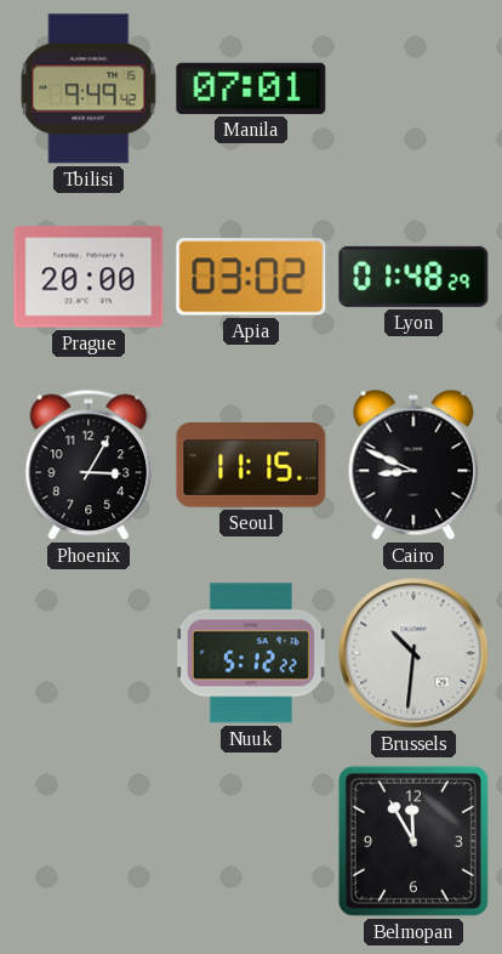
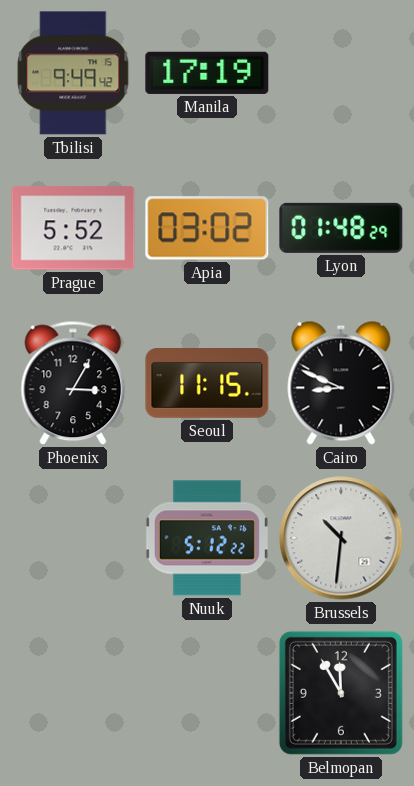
Manila: 07:01 -> 17:19
Prague: 20:00 -> 5:52
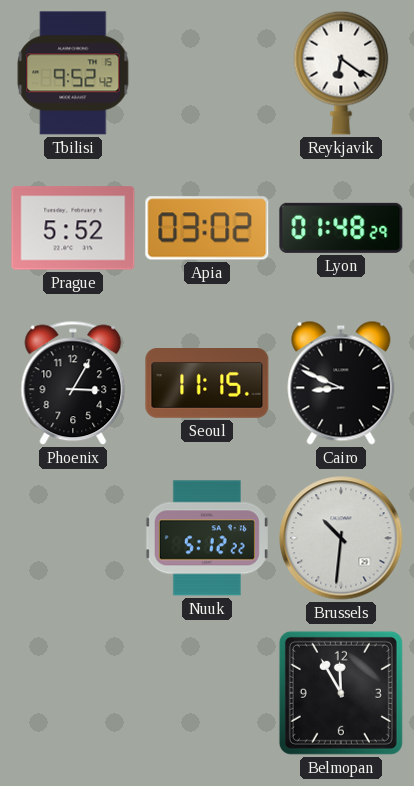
Tbilisi: 9:49 -> 9:52
Manila: 17:19 -> none
Reykjavik: none -> 6:21
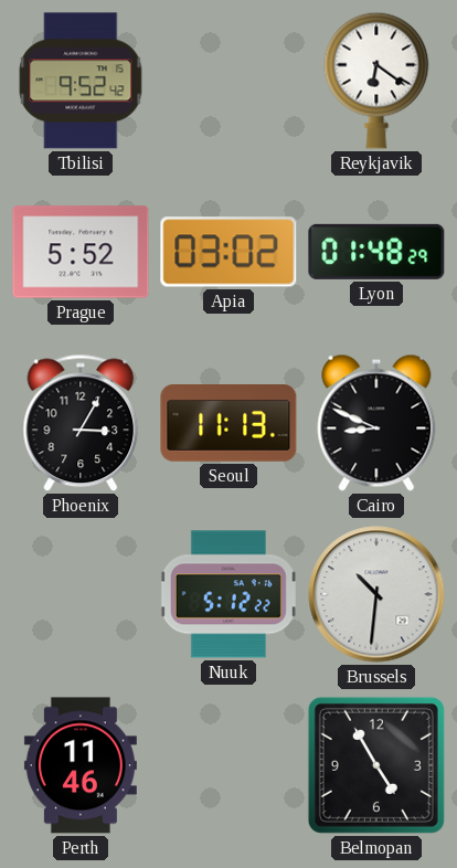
Seoul: 11:15 -> 11:13
Perth: none -> 11:46
Belmopan: 11:55 -> 4:55
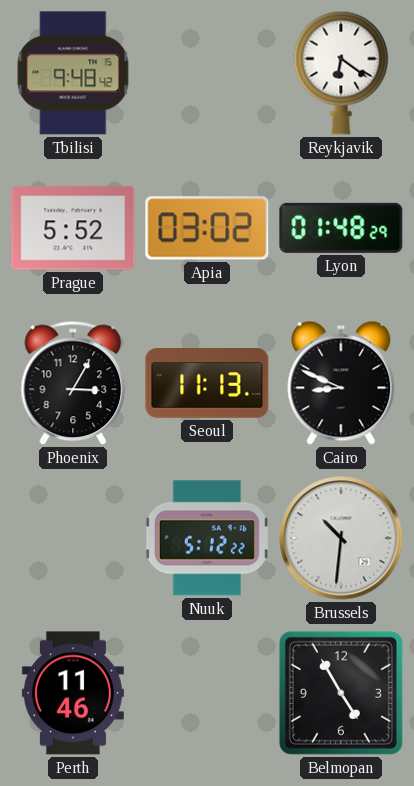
Tbilisi: 9:52 -> 9:48
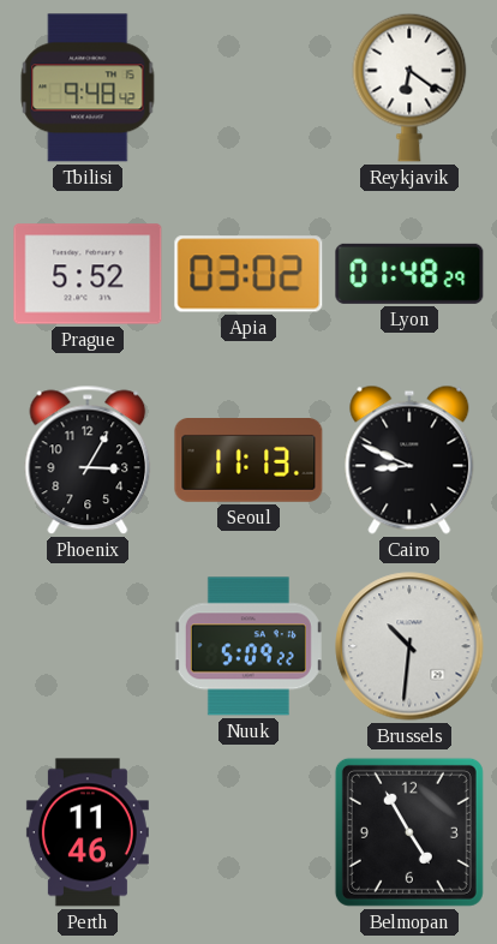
Nuuk: 5:12 -> 5:09
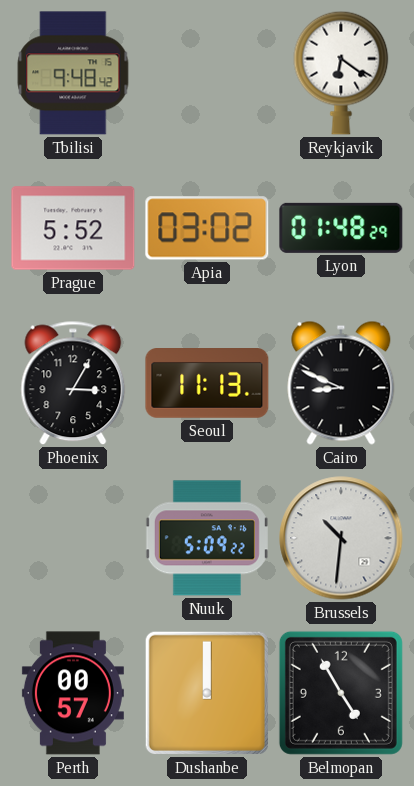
Perth: 11:46 -> 00:57
Dushanbe: none -> 12:00
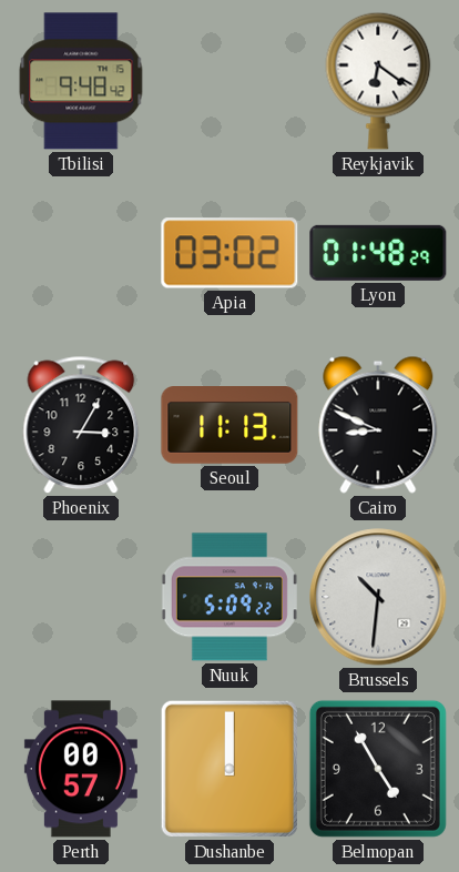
Prague: 5:52 -> none
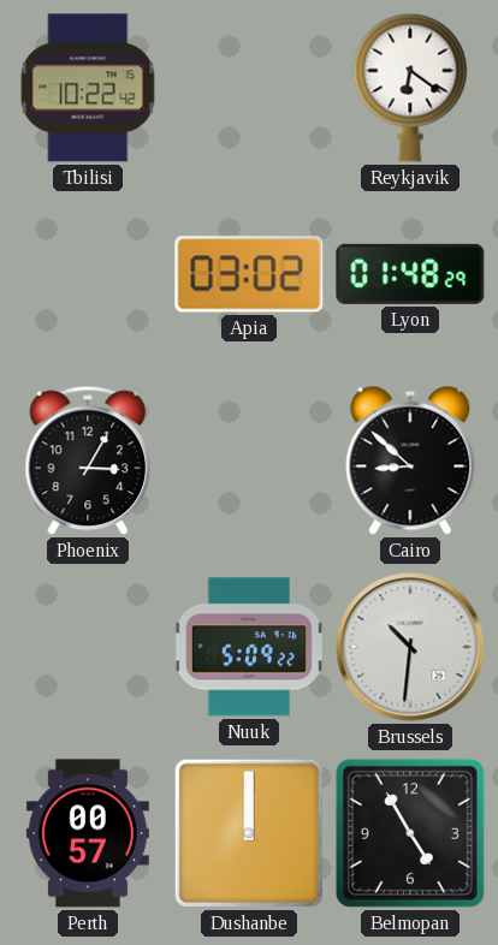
Tbilisi: 9:48 -> 10:22
Seoul: 11:13 -> none
Cairo: 8:49 -> 8:52
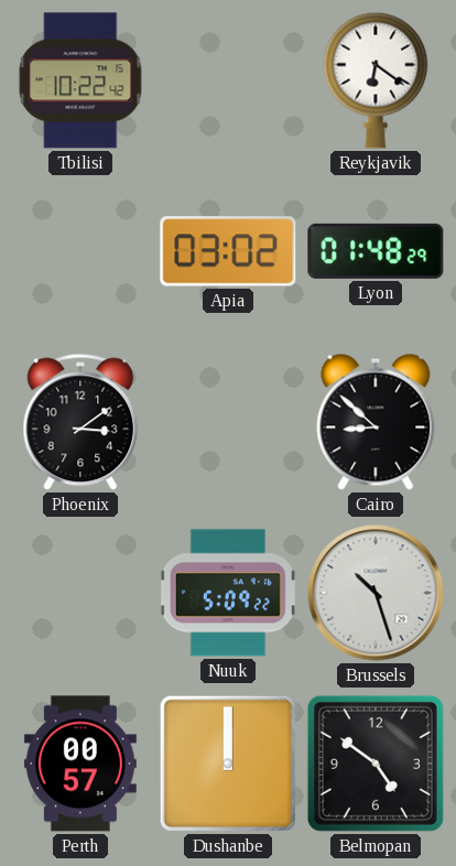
Phoenix: 3:05 -> 3:09
Brussels: 10:31 -> 10:27
Belmopan: 4:55 -> 4:51
